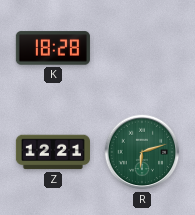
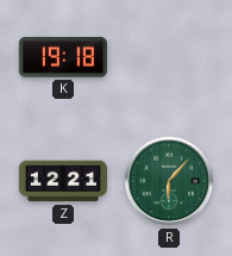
K: 18:28 -> 19:18
R: 6:12 -> 6:07
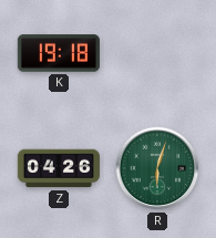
Z: 12:21 -> 04:26
R: 6:07 -> 6:03
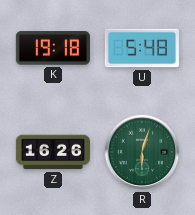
U: none -> 5:48
Z: 04:26 -> 16:26
